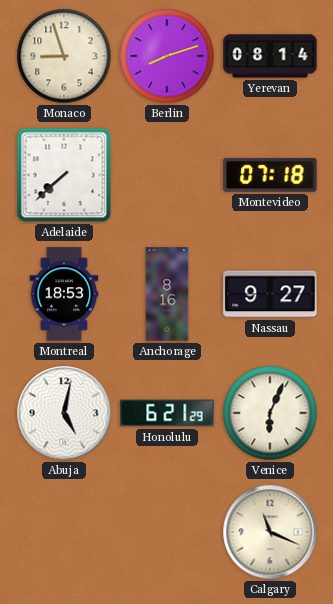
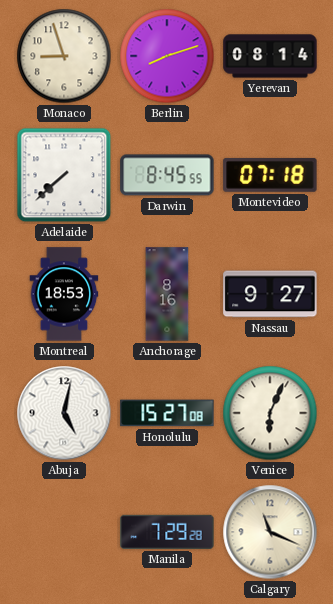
Darwin: none -> 8:45
Honolulu: 6:21 -> 15:27
Manila: none -> 7:29
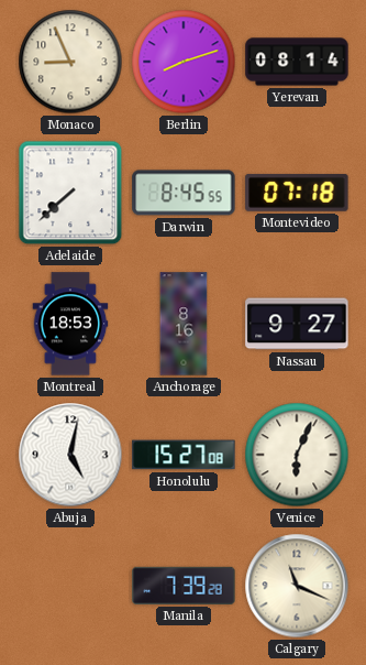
Monaco: 8:57 -> 8:56
Manila: 7:29 -> 7:39
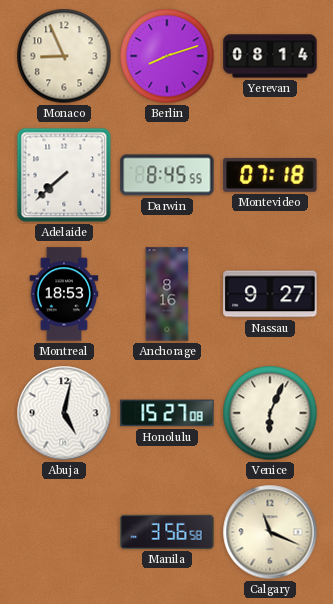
Manila: 7:39 -> 3:56
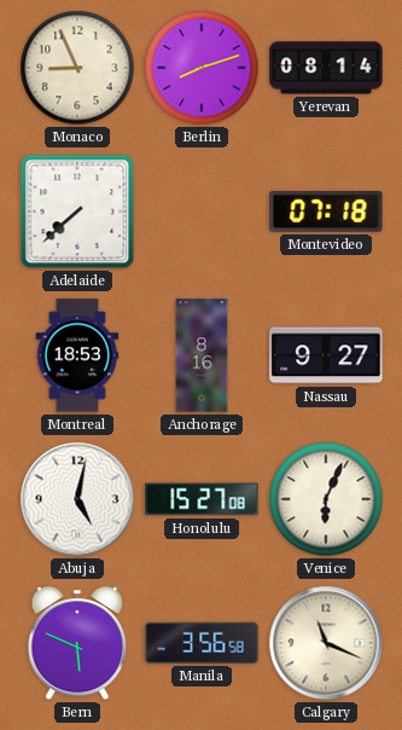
Darwin: 8:45 -> none
Bern: none -> 5:49
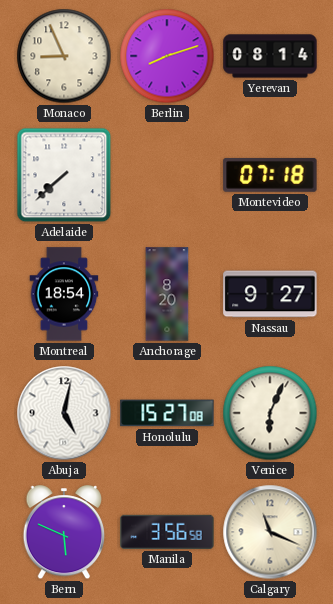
Montreal: 18:53 -> 18:54
Anchorage: 8:16 -> 8:20
